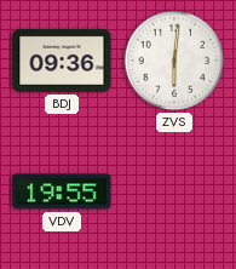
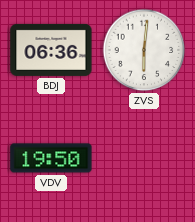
BDJ: 09:36 -> 06:36
VDV: 19:55 -> 19:50
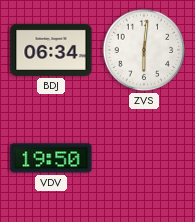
BDJ: 06:36 -> 06:34
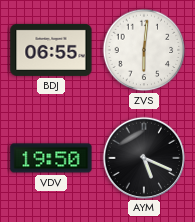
BDJ: 06:34 -> 06:55
AYM: none -> 5:19
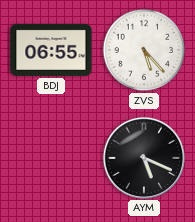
ZVS: 6:01 -> 5:23
VDV: 19:50 -> none
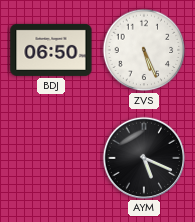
BDJ: 06:55 -> 06:50
ZVS: 5:23 -> 5:26
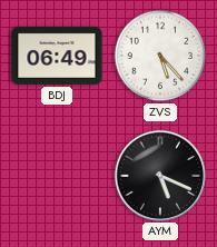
BDJ: 06:50 -> 06:49
ZVS: 5:26 -> 5:23
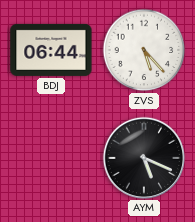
BDJ: 06:49 -> 06:44
